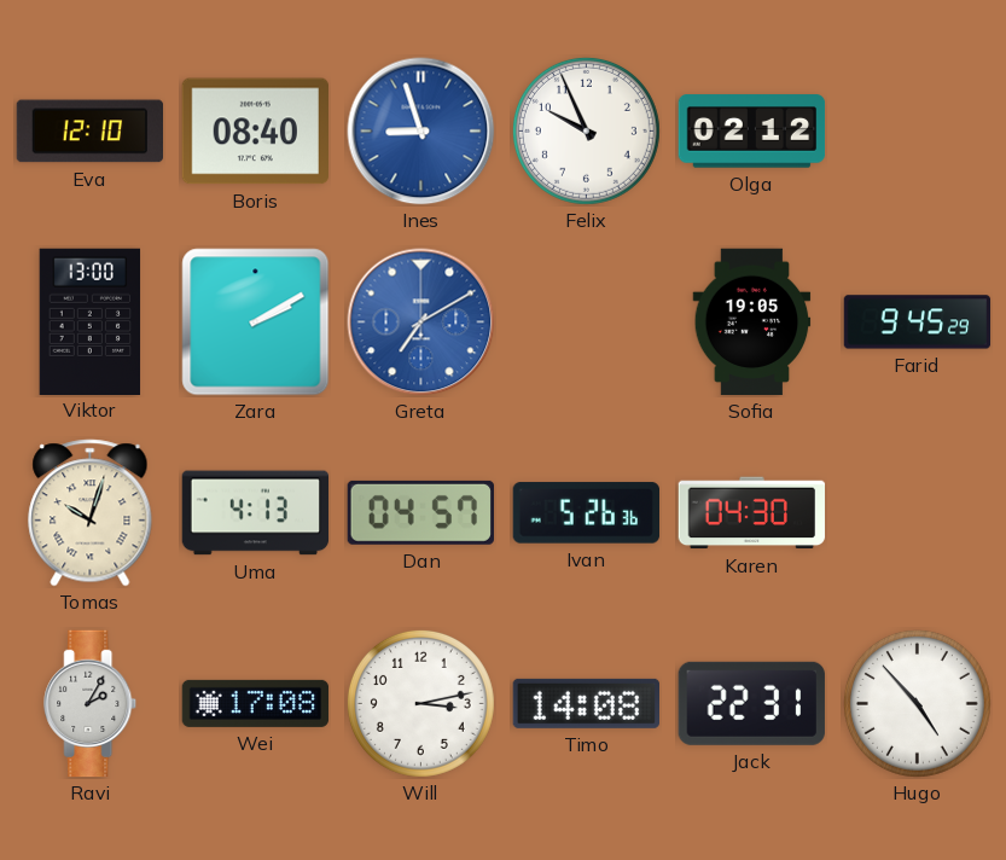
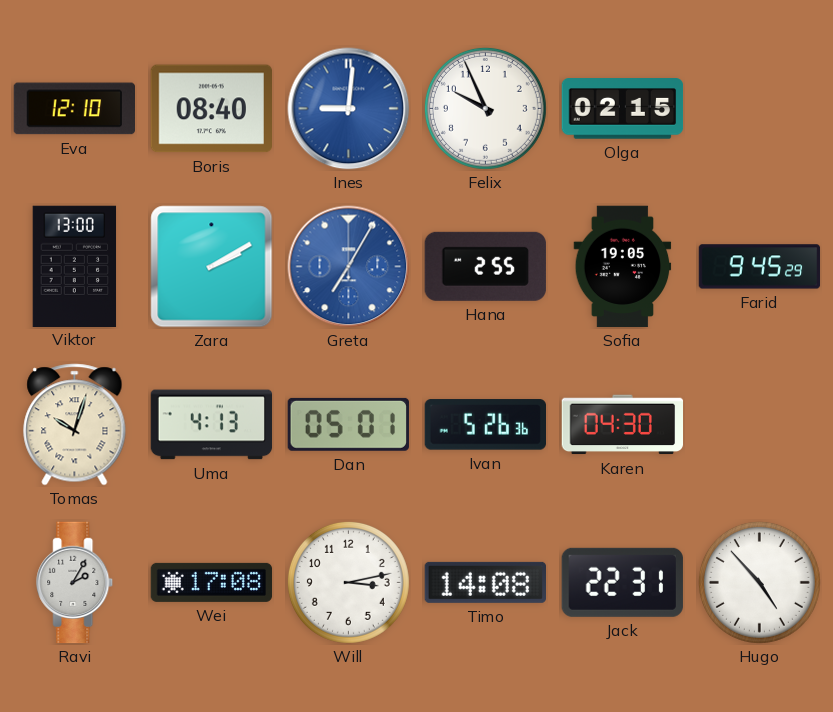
Ines: 8:57 -> 9:01
Olga: 02:12 -> 02:15
Greta: 7:10 -> 7:05
Hana: none -> 2:55
Dan: 04:57 -> 05:01
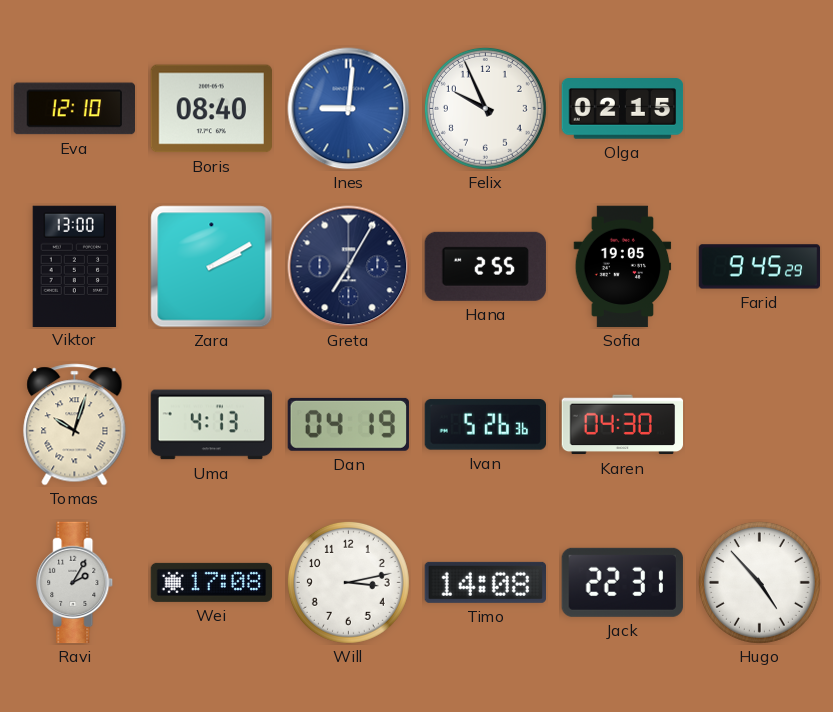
Greta dial: blue -> navy
Dan: 05:01 -> 04:19
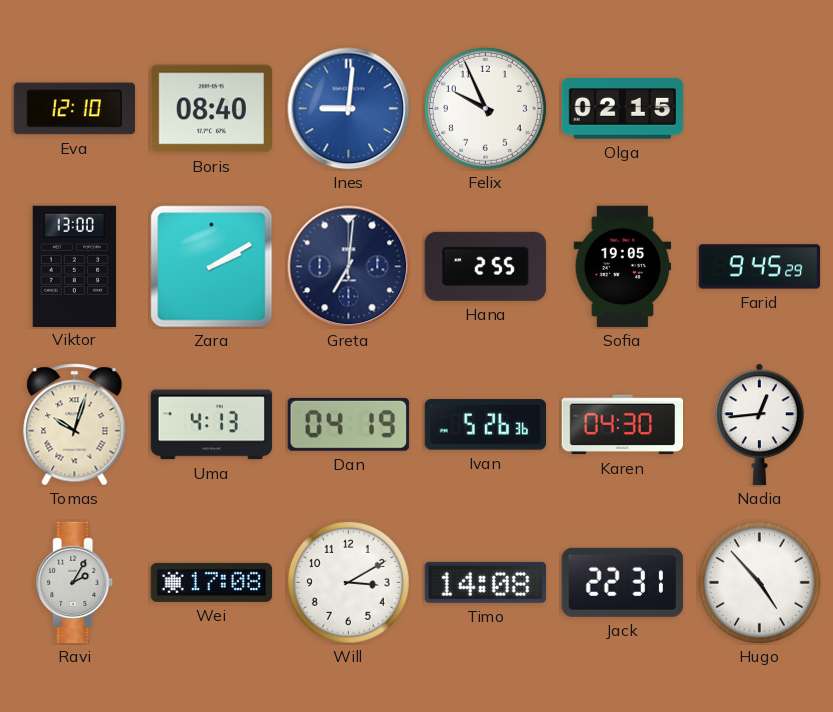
Greta: 7:05 -> 7:01
Nadia: none -> 12:44
Will: 3:13 -> 3:10
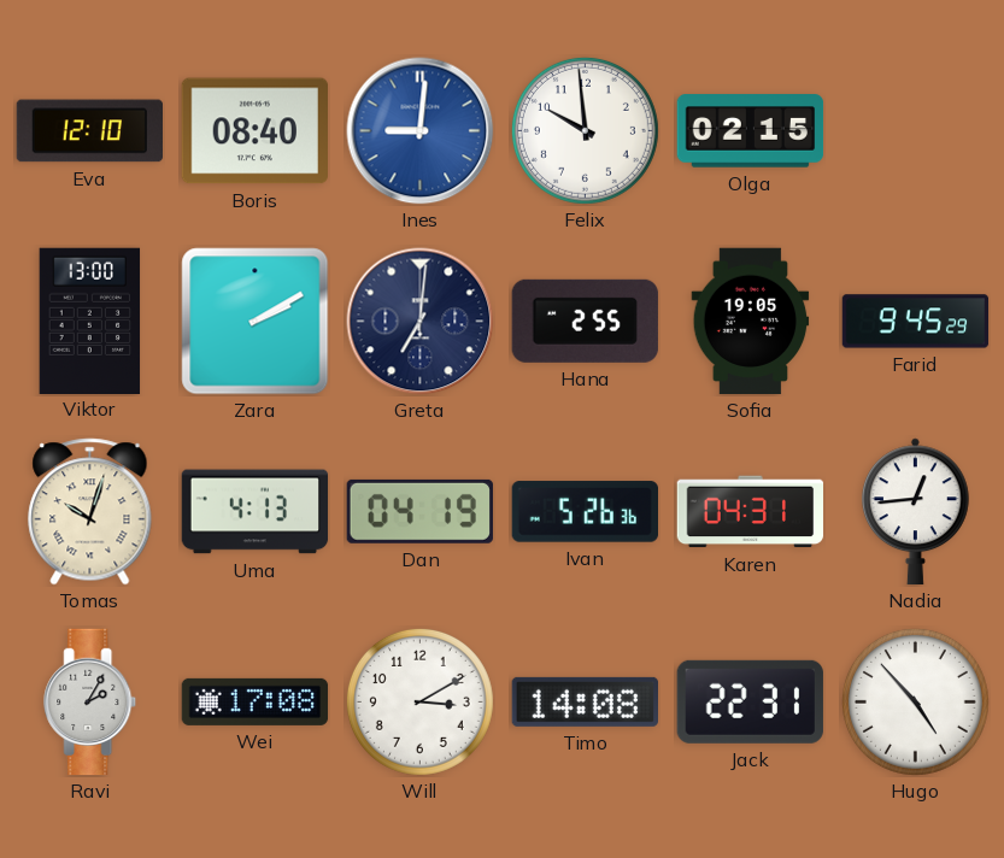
Felix: 9:56 -> 9:59
Karen: 04:30 -> 04:31
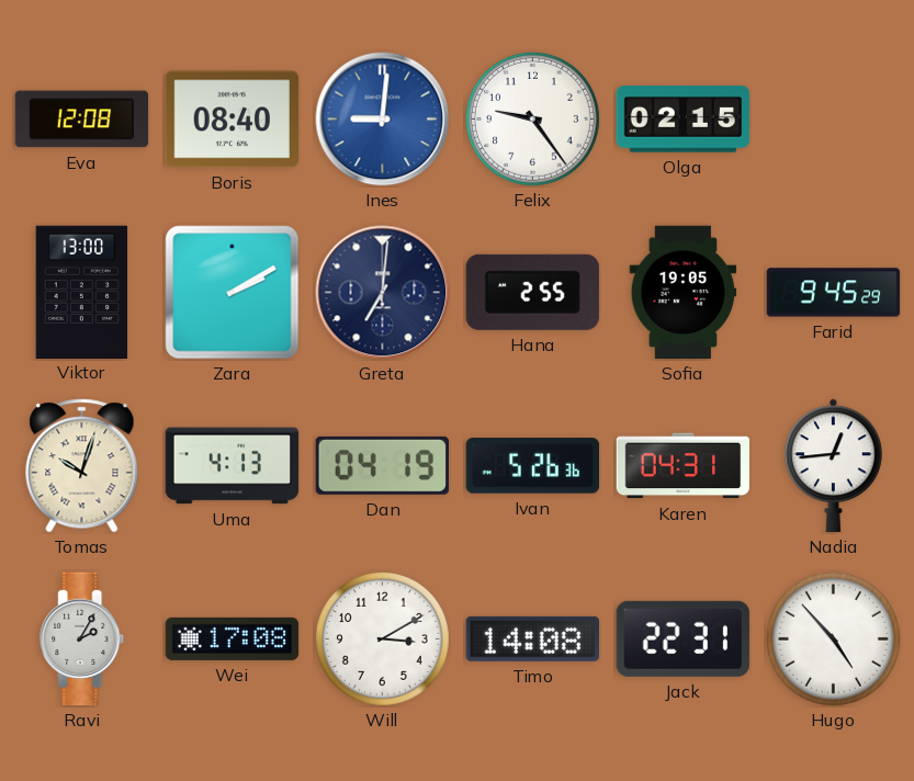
Eva: 12:10 -> 12:08
Felix: 9:59 -> 9:24
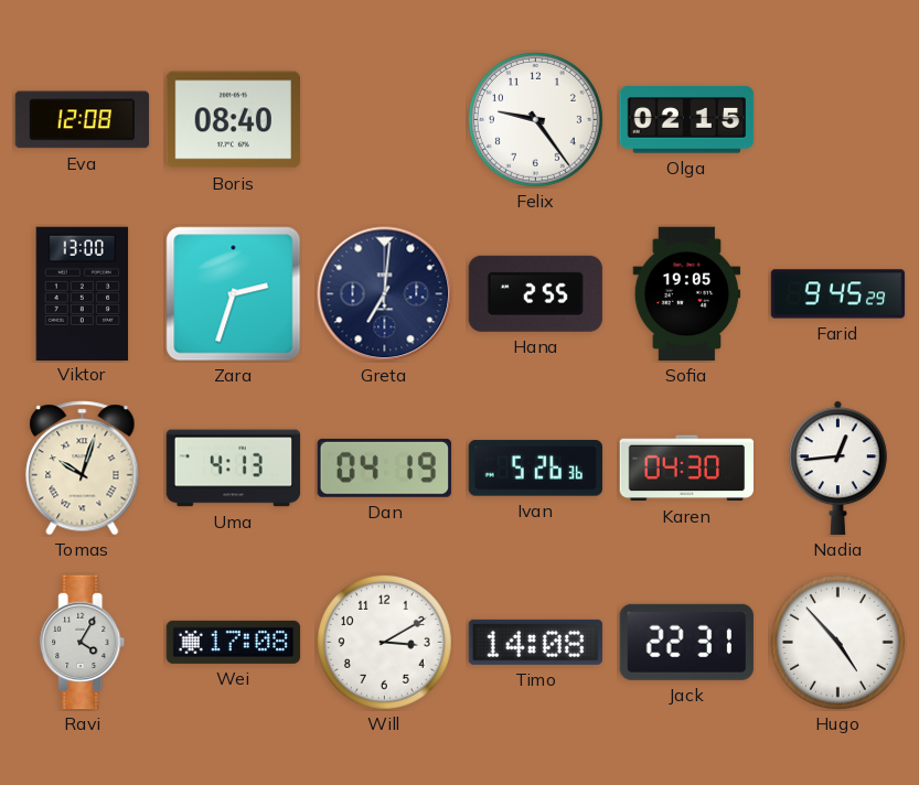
Ines: 9:01 -> none
Zara: 2:10 -> 2:33
Karen: 04:31 -> 04:30
Ravi: 2:05 -> 4:05
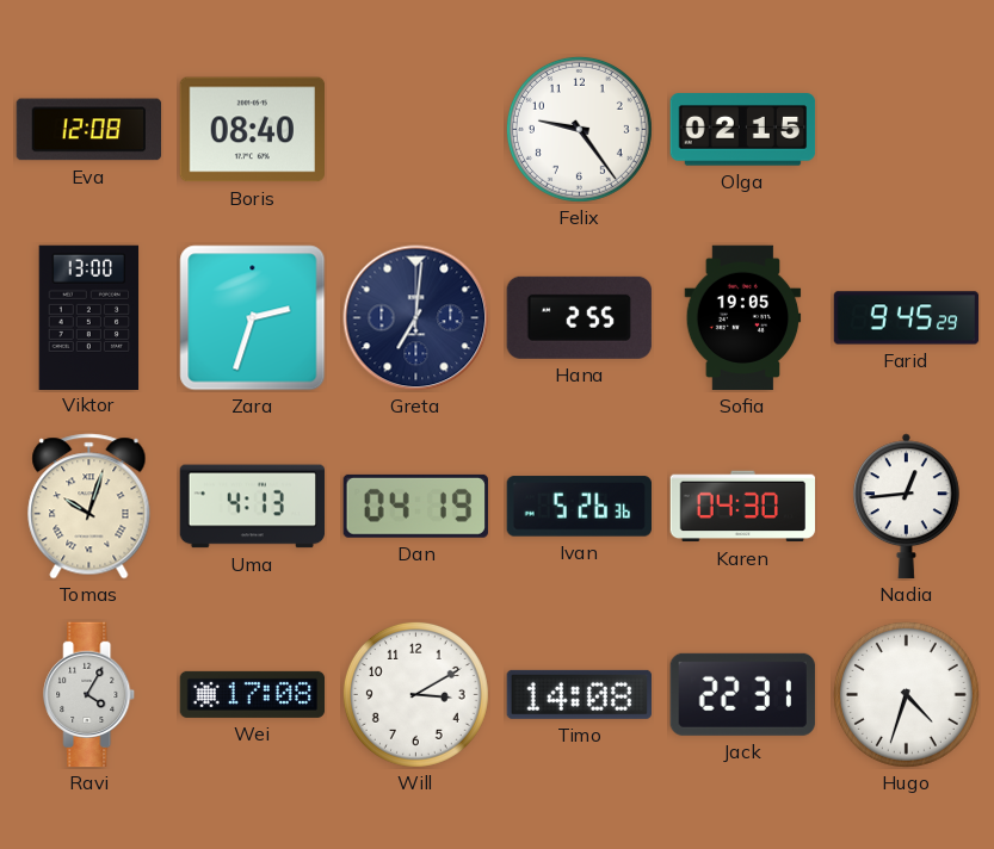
Hugo: 4:53 -> 4:33
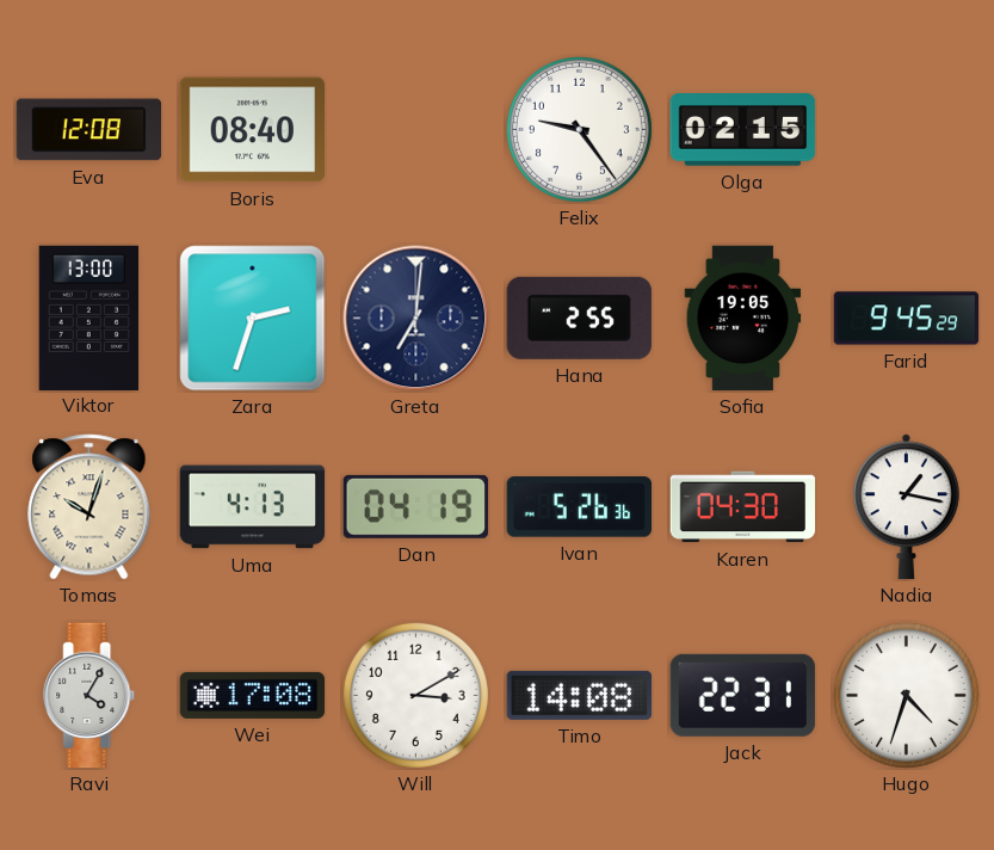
Nadia: 12:44 -> 1:17
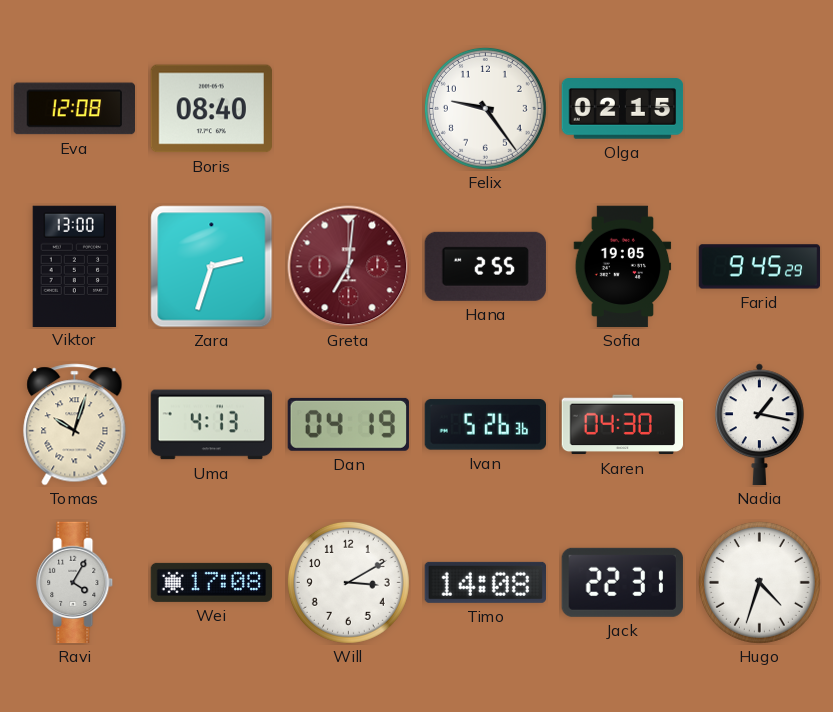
Greta dial: navy -> burgundy
